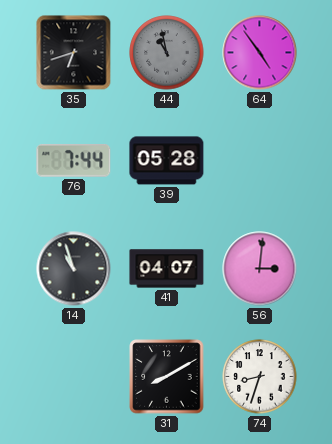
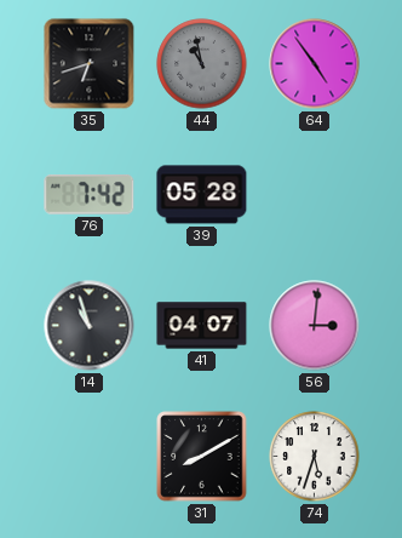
76: 7:44 -> 7:42
74: 8:33 -> 5:33
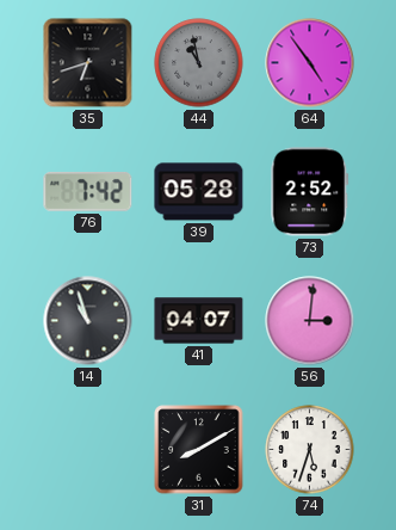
73: none -> 2:52
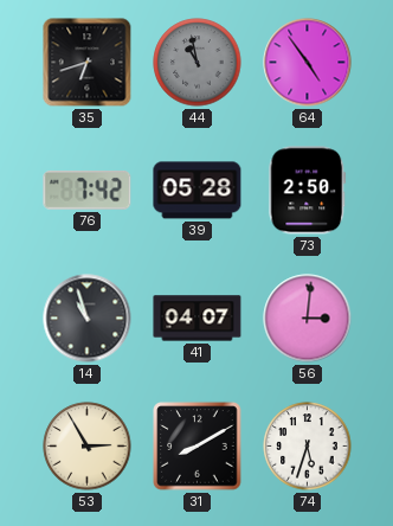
73: 2:52 -> 2:50
53: none -> 2:55
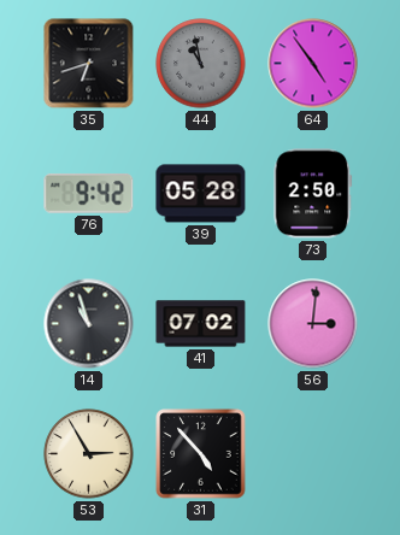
76: 7:42 -> 9:42
41: 04:07 -> 07:02
31: 8:10 -> 4:53
74: 5:33 -> none
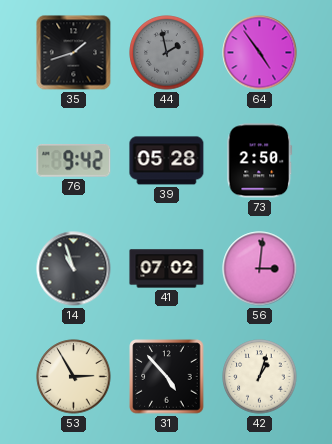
35: 6:42 -> 1:42
44: 10:58 -> 1:58
42: none -> 1:03
